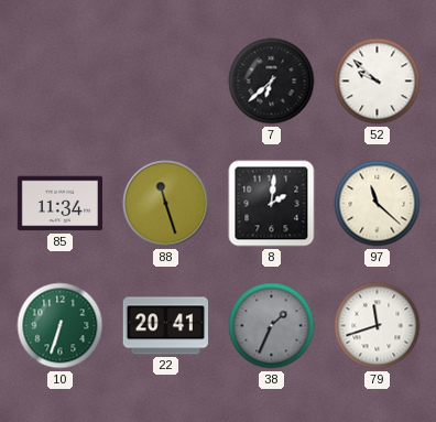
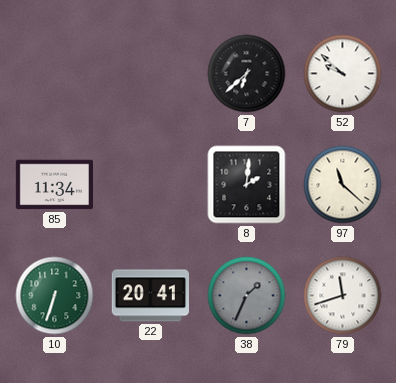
88: 11:27 -> none
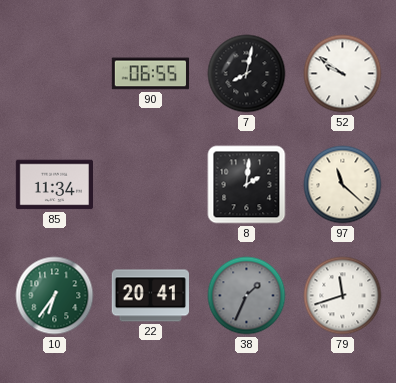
90: none -> 06:55
7: 6:38 -> 8:02
52: 9:52 -> 9:51
10: 6:33 -> 6:36
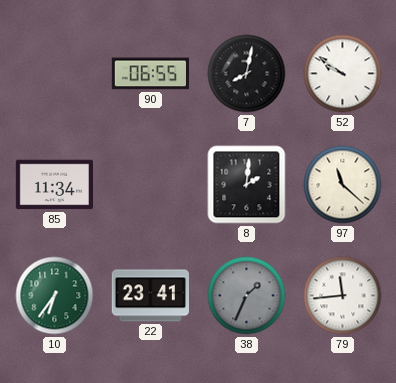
22: 20:41 -> 23:41
79: 11:42 -> 11:44
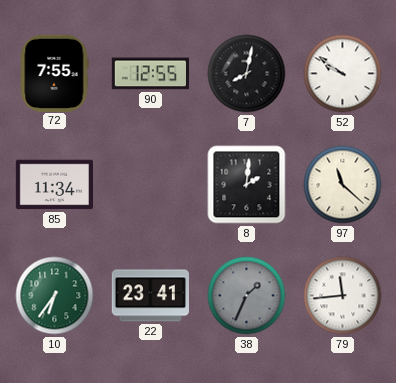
72: none -> 7:55
90: 06:55 -> 12:55
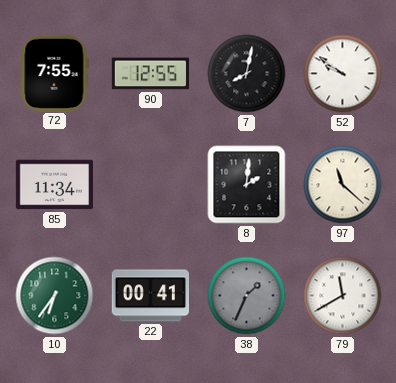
22: 23:41 -> 00:41
79: 11:44 -> 11:40
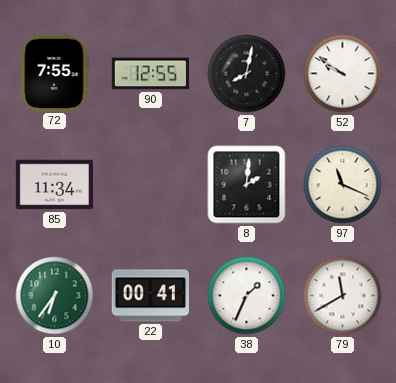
97: 11:22 -> 11:19
38 dial: grey -> white
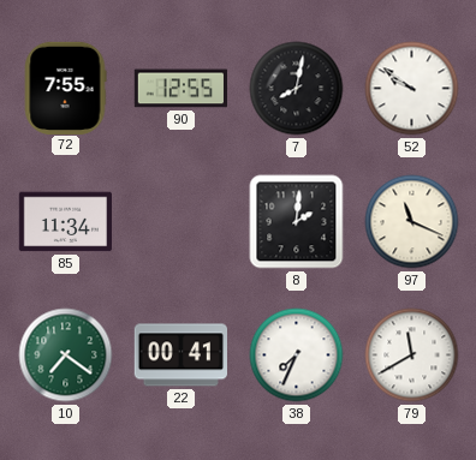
10: 6:36 -> 7:21
38: 1:34 -> 7:34
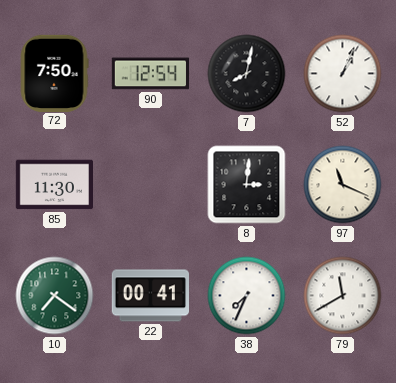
72: 7:55 -> 7:50
90: 12:55 -> 12:54
52: 9:51 -> 1:04
85: 11:34 -> 11:30
8: 2:01 -> 3:01
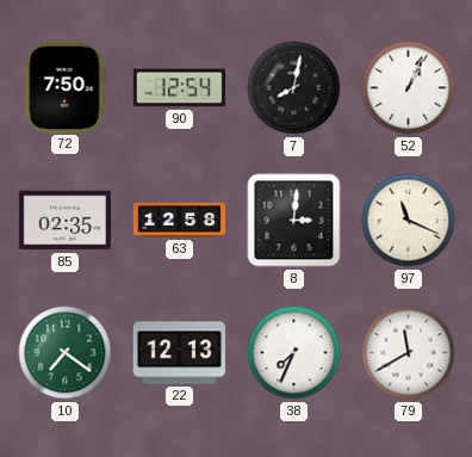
85: 11:30 -> 02:35
63: none -> 12:58
22: 00:41 -> 12:13
